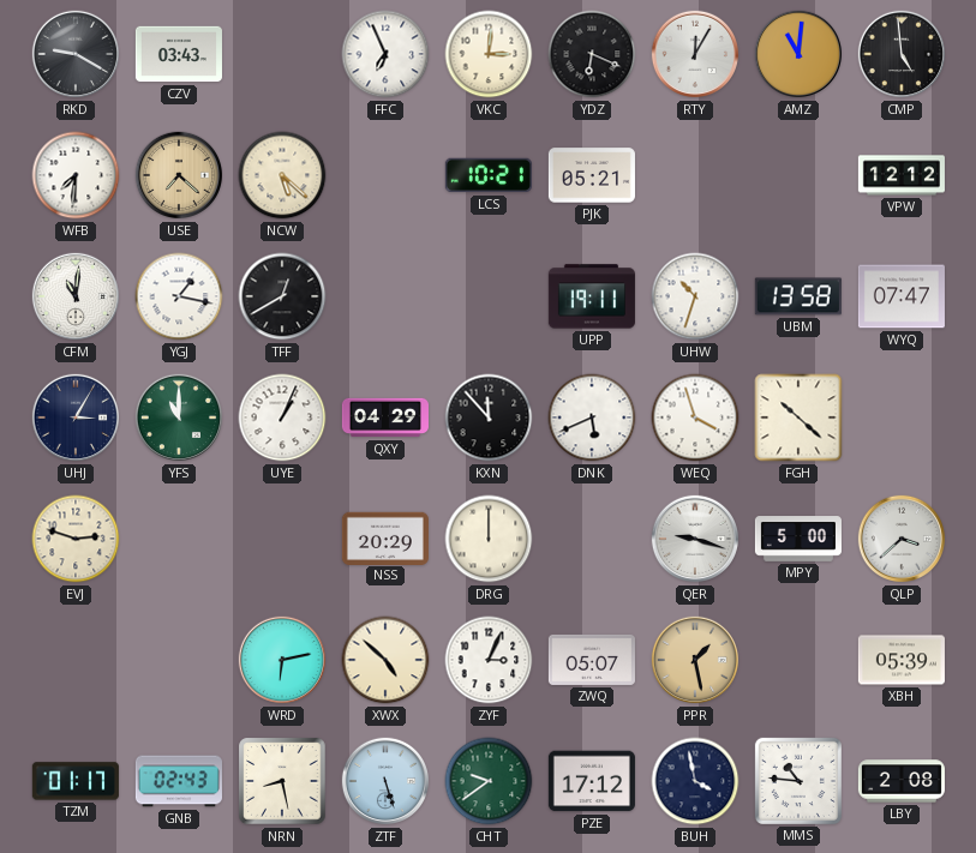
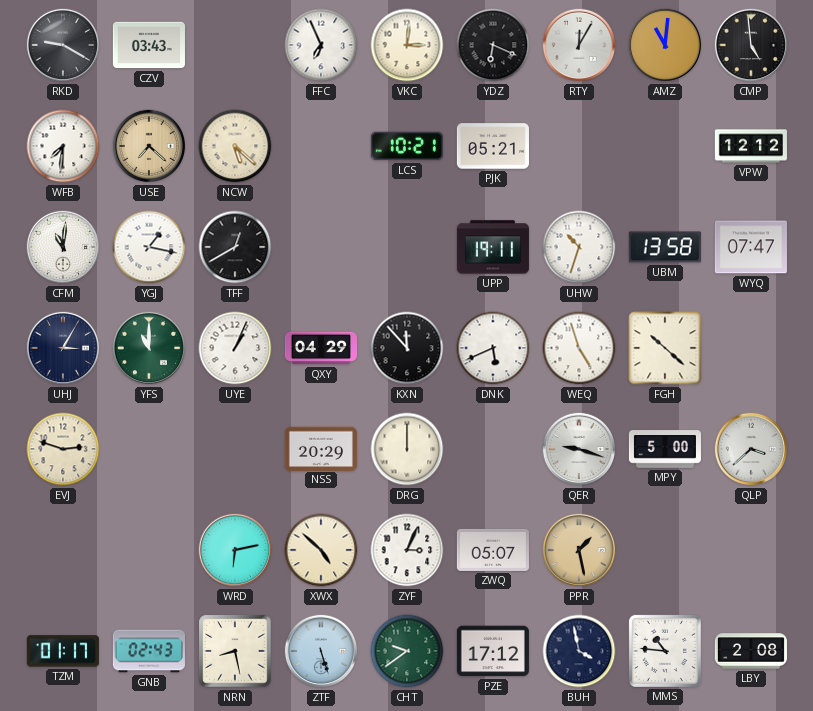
WEQ: 3:57 -> 4:57
XBH: 05:39 -> none
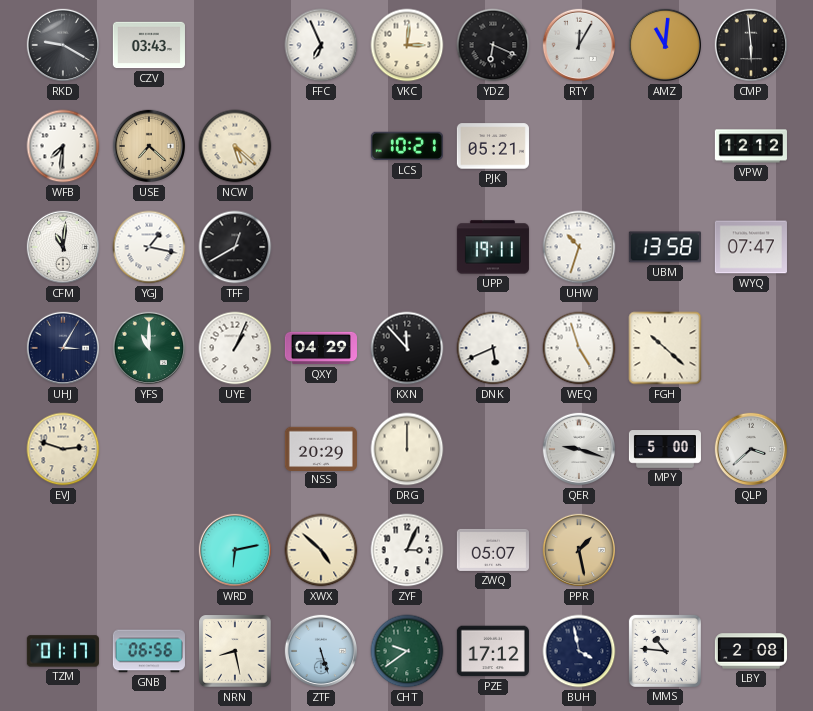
CMP: 4:59 -> 5:59
GNB: 02:43 -> 06:56
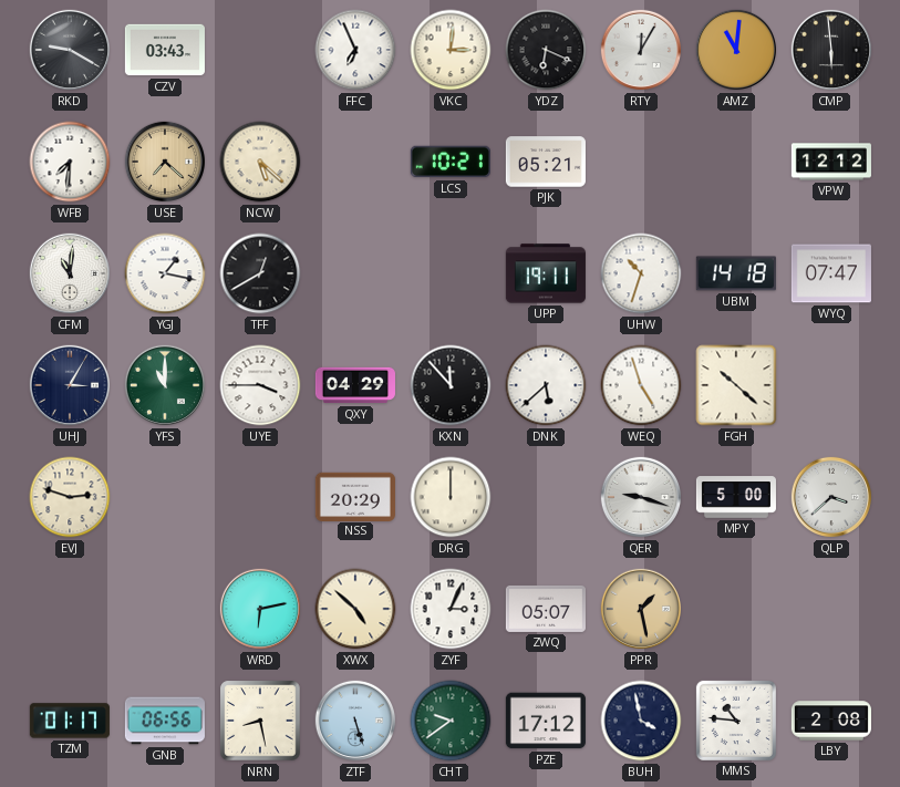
UBM: 13:58 -> 14:18
UYE: 1:04 -> 3:45
DNK: 5:41 -> 5:38
